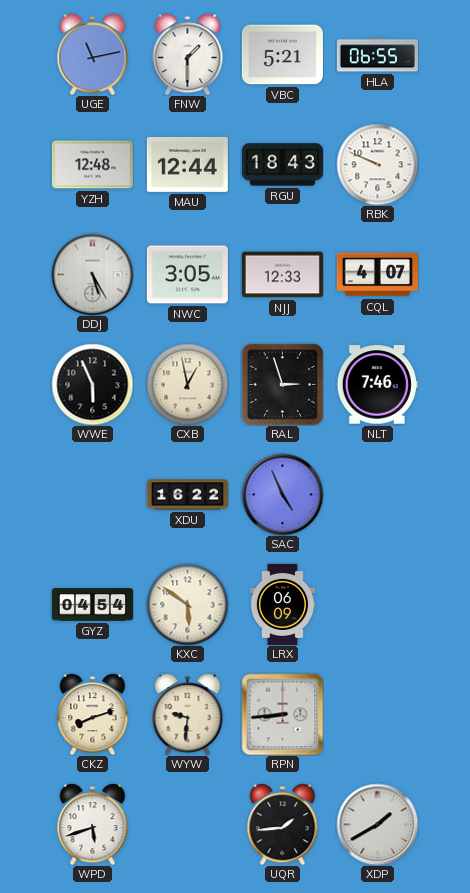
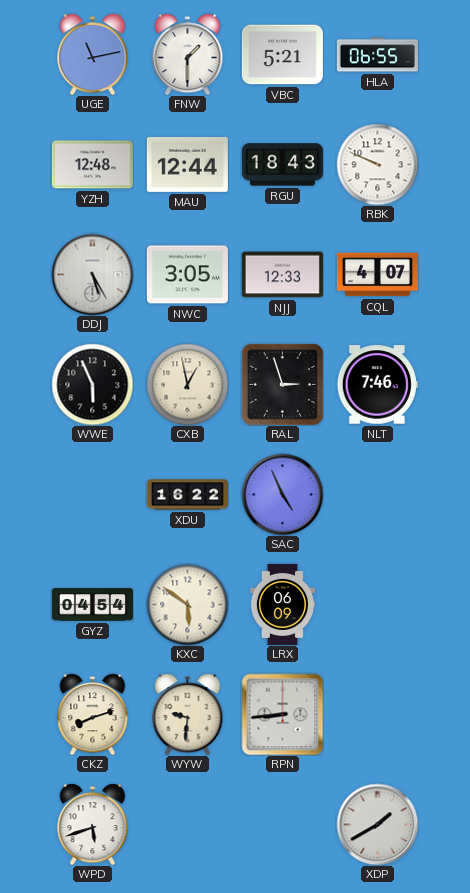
UQR: 1:44 -> none
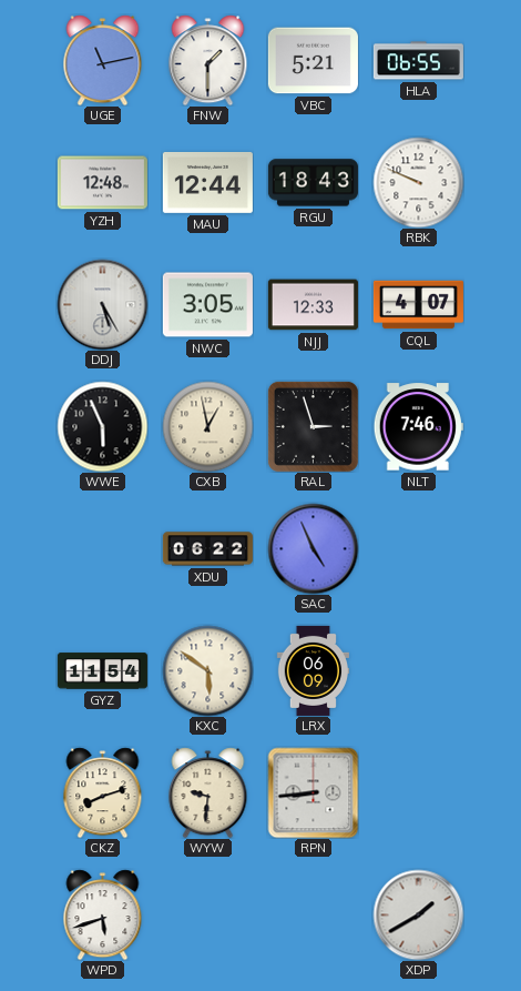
XDU: 16:22 -> 06:22
GYZ: 04:54 -> 11:54
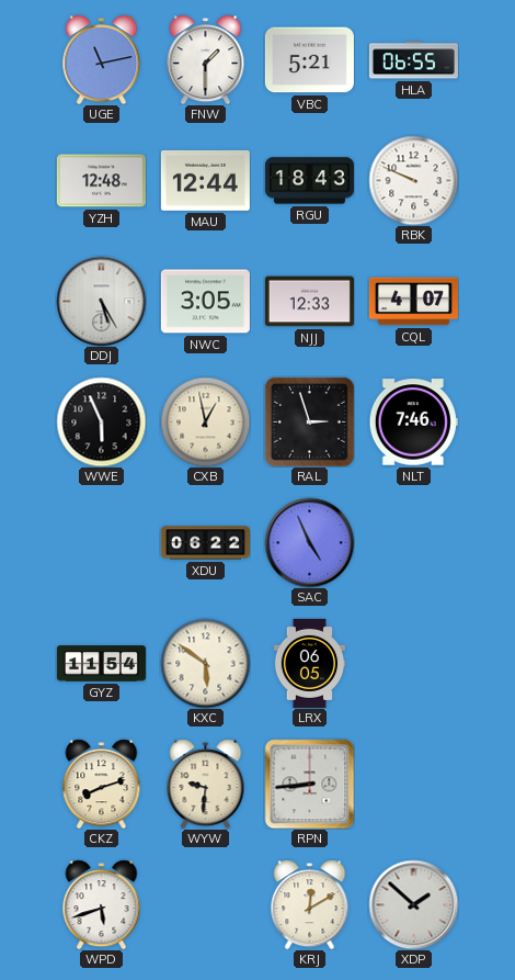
LRX: 06:09 -> 06:05
KRJ: none -> 12:10
XDP: 1:40 -> 1:52
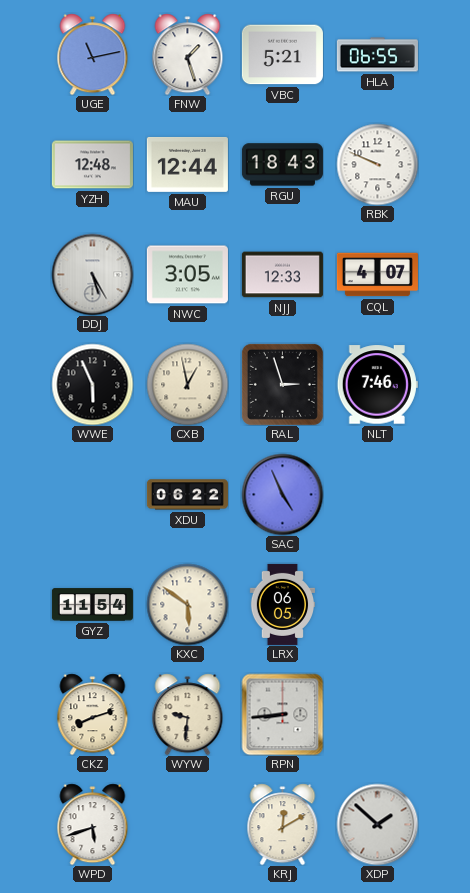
FNW: 1:30 -> 1:27
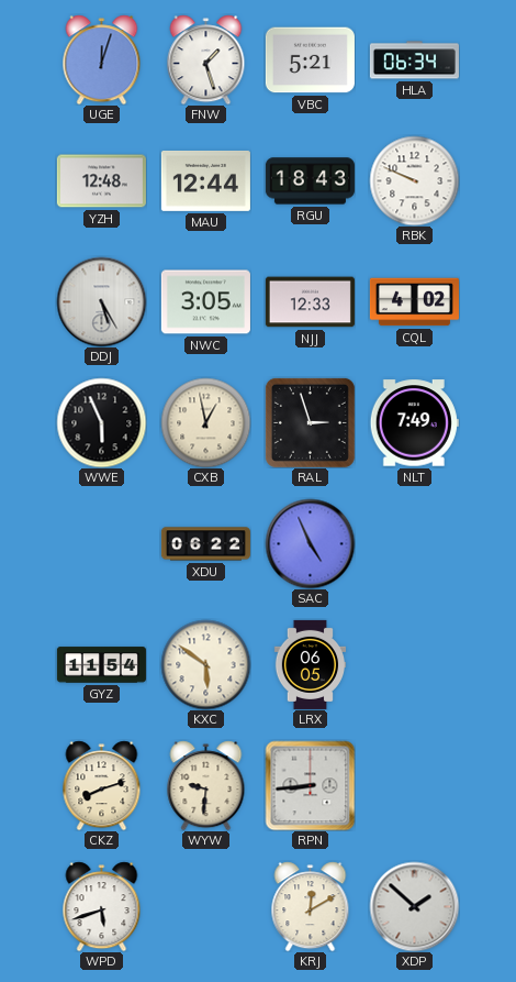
UGE: 11:13 -> 12:03
HLA: 06:55 -> 06:34
CQL: 4:07 -> 4:02
NLT: 7:46 -> 7:49
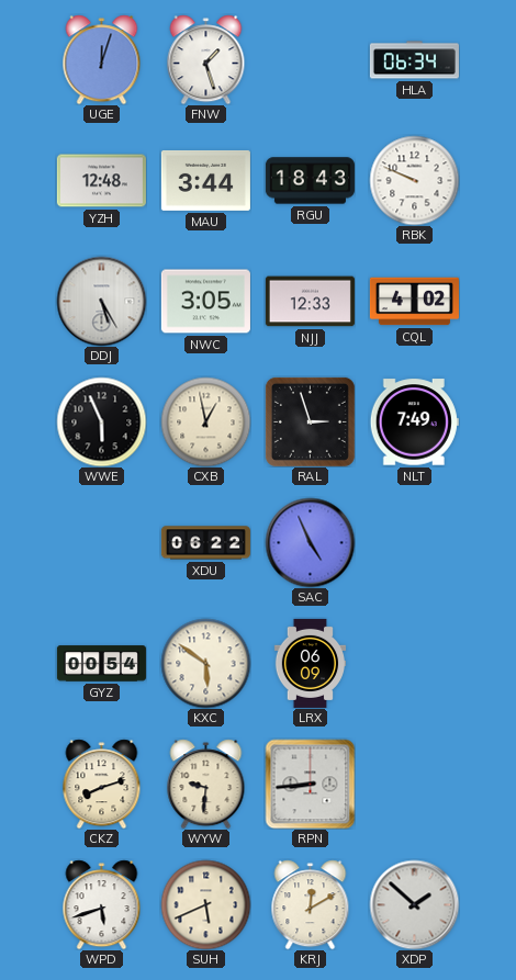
VBC: 5:21 -> none
MAU: 12:44 -> 3:44
GYZ: 11:54 -> 00:54
LRX: 06:05 -> 06:09
SUH: none -> 5:41
